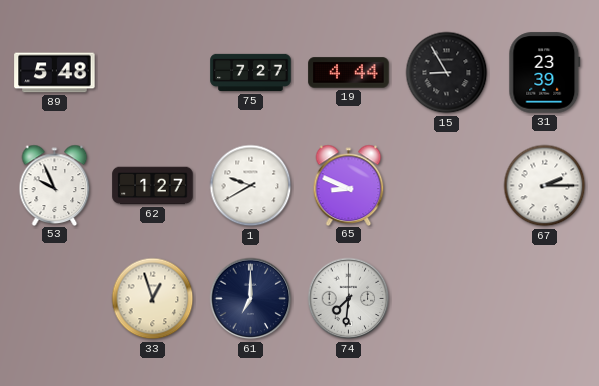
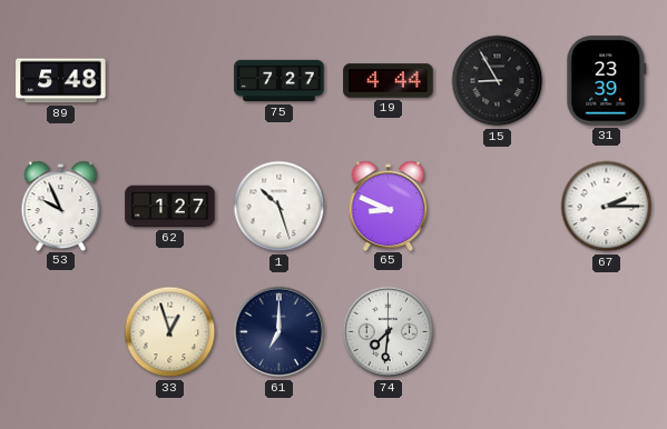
1: 9:40 -> 10:27
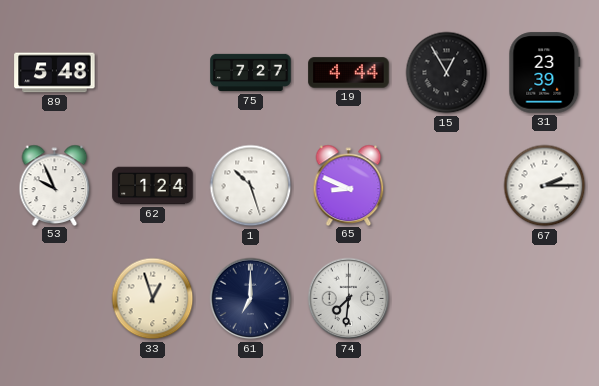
15: 8:55 -> 12:55
62: 1:27 -> 1:24
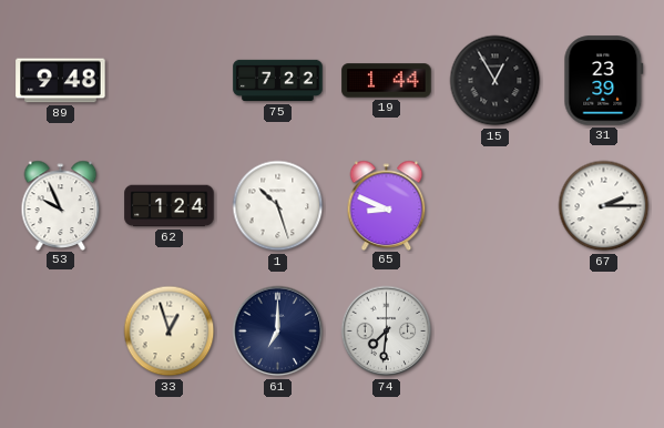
89: 5:48 -> 9:48
75: 7:27 -> 7:22
19: 4:44 -> 1:44
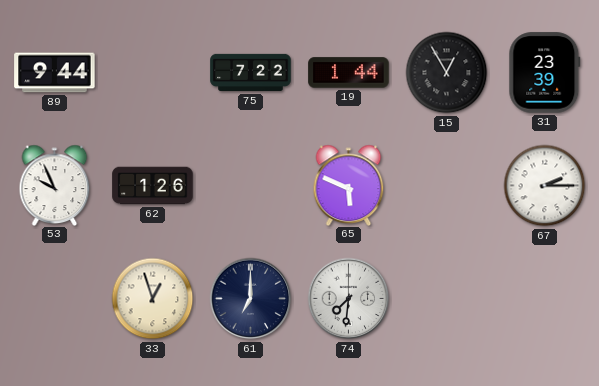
89: 9:48 -> 9:44
62: 1:24 -> 1:26
1: 10:27 -> none
65: 8:49 -> 5:49
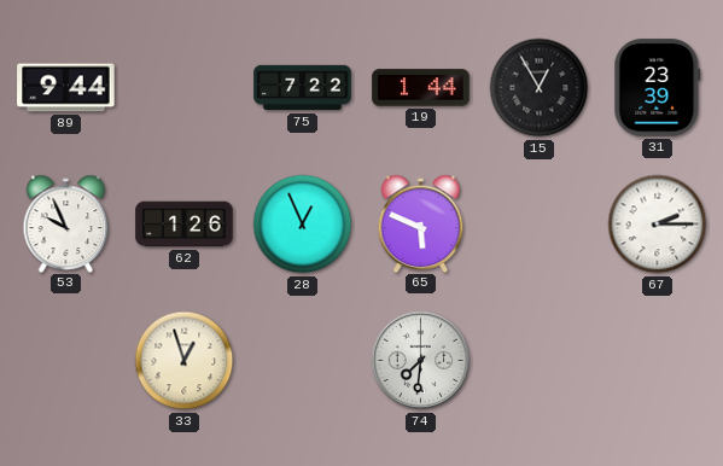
28: none -> 12:56
61: 7:00 -> none
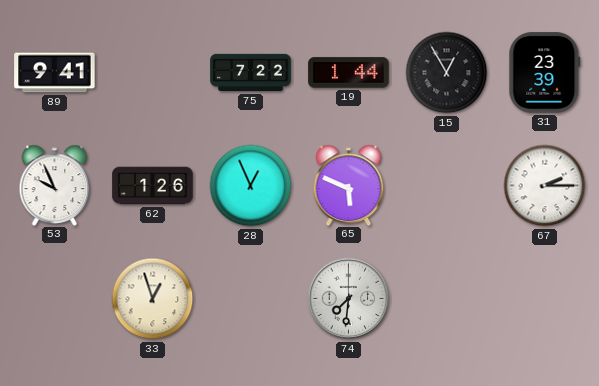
89: 9:44 -> 9:41
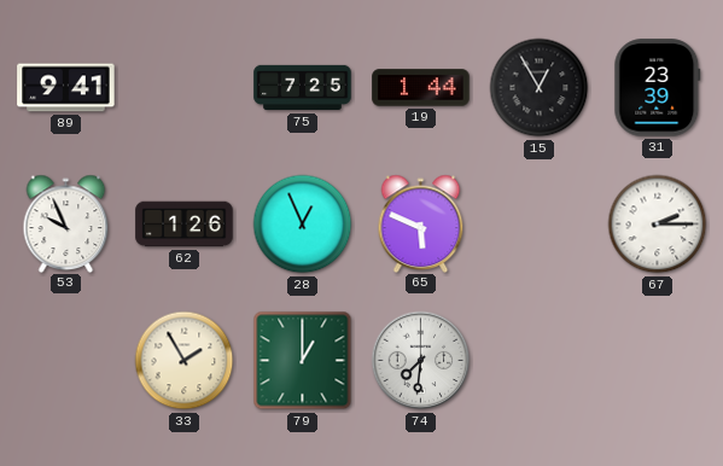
75: 7:22 -> 7:25
33: 12:57 -> 1:55
79: none -> 1:00
